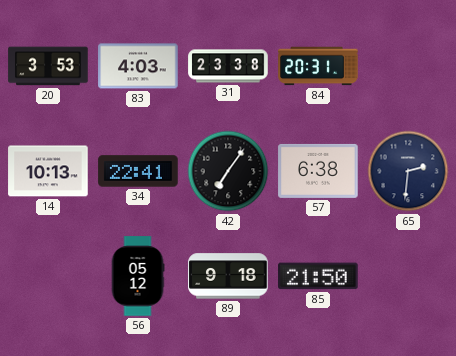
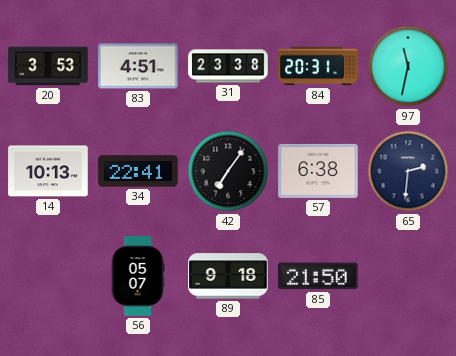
83: 4:03 -> 4:51
97: none -> 11:32
56: 05:12 -> 05:07
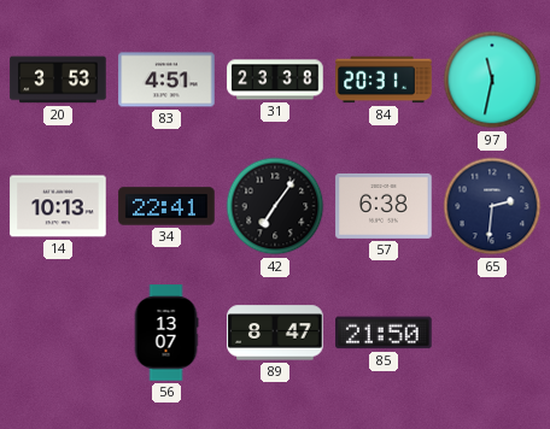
56: 05:07 -> 13:07
89: 9:18 -> 8:47
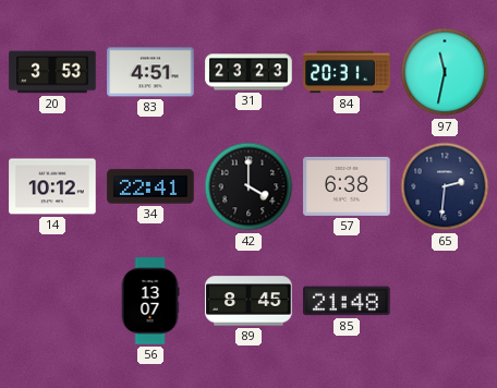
31: 23:38 -> 23:23
14: 10:13 -> 10:12
42: 7:06 -> 4:00
89: 8:47 -> 8:45
85: 21:50 -> 21:48
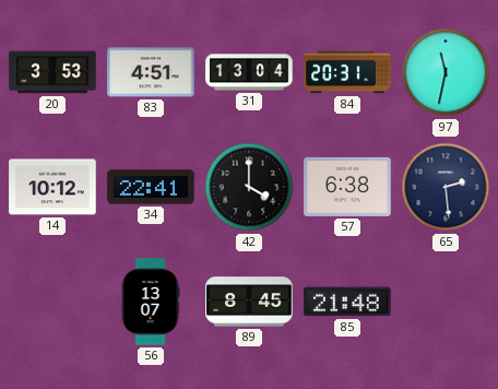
31: 23:23 -> 13:04
65: 2:31 -> 2:29
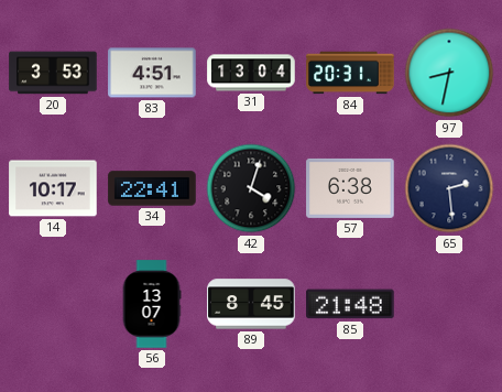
97: 11:32 -> 8:32
14: 10:12 -> 10:17
42: 4:00 -> 4:03
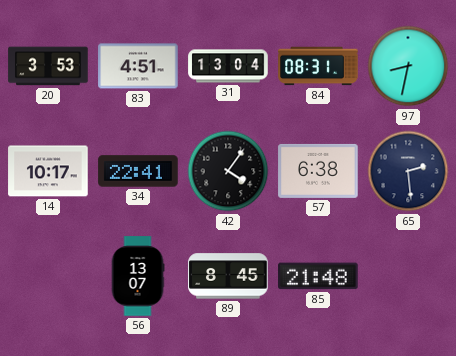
84: 20:31 -> 08:31
42: 4:03 -> 4:06
